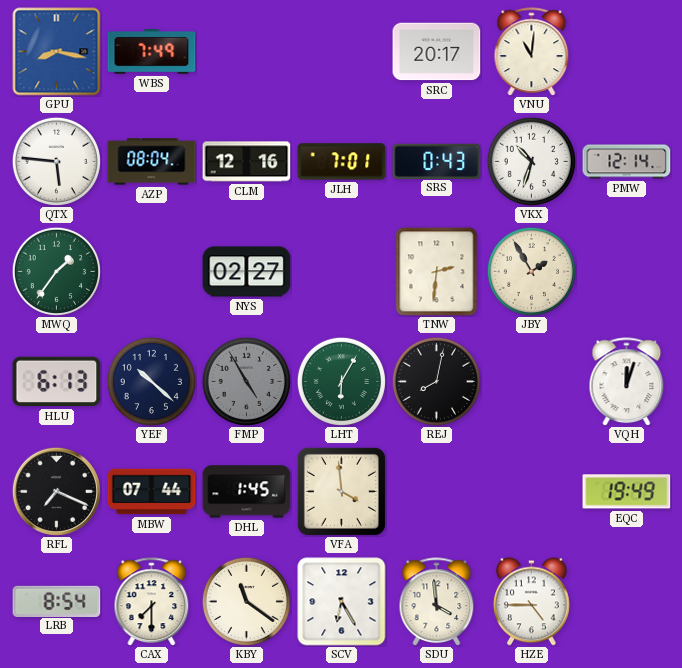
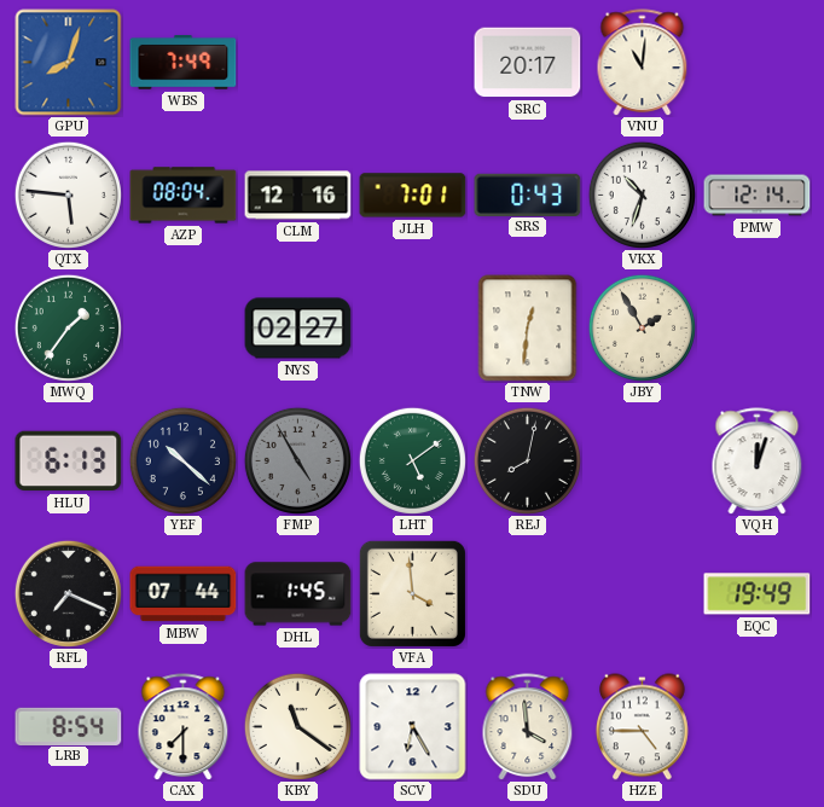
GPU: 8:17 -> 8:03
TNW: 2:31 -> 12:31
LHT: 6:05 -> 5:09
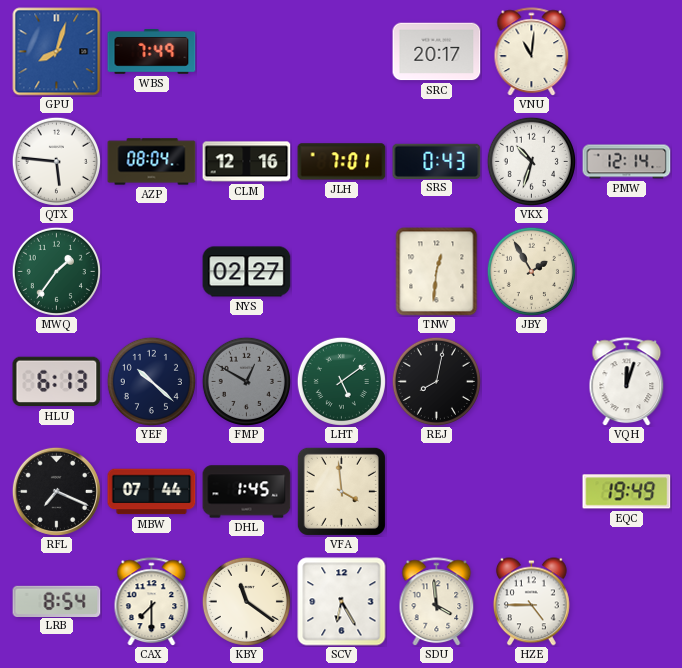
FMP: 4:55 -> 12:50
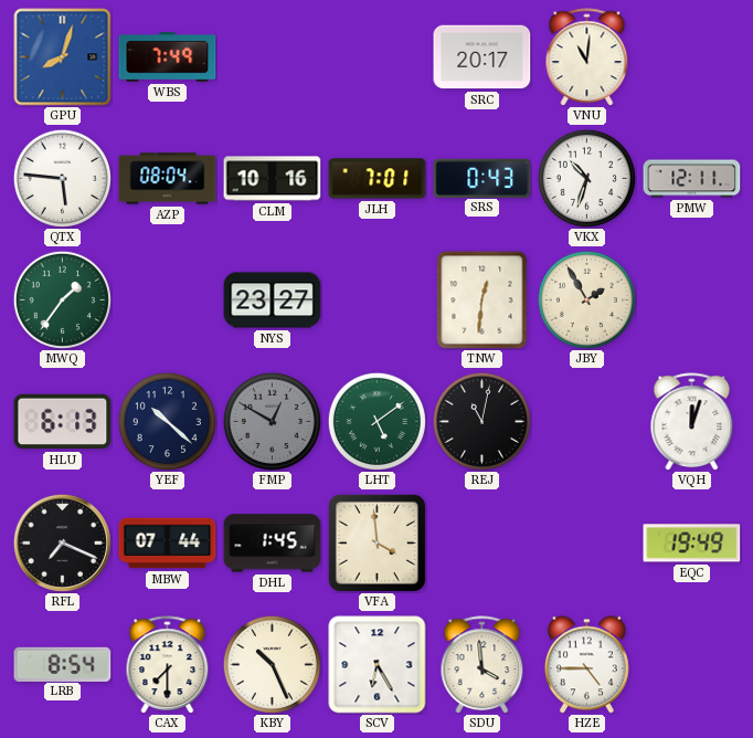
CLM: 12:16 -> 10:16
PMW: 12:14 -> 12:11
NYS: 02:27 -> 23:27
REJ: 8:02 -> 11:02
KBY: 11:21 -> 10:26
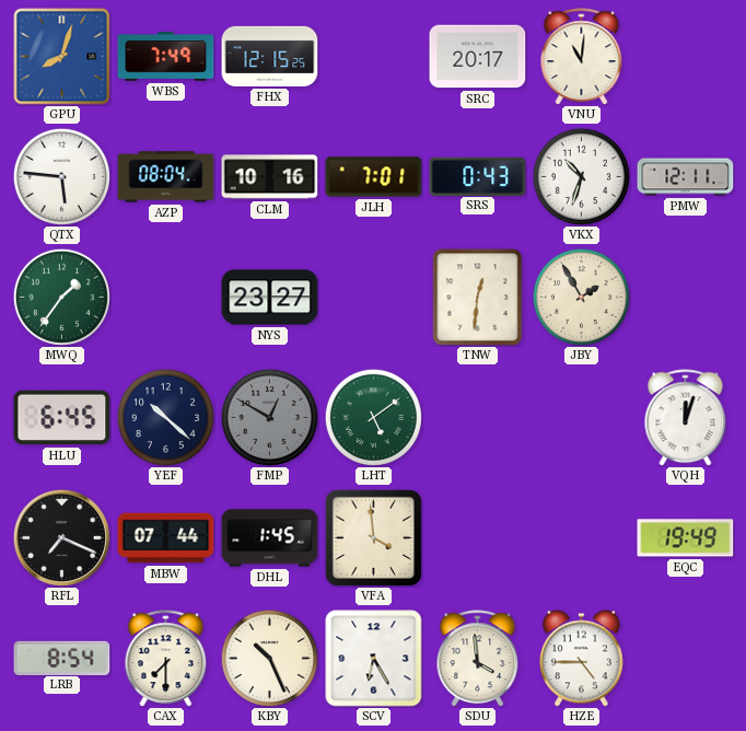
FHX: none -> 12:15
HLU: 6:13 -> 6:45
REJ: 11:02 -> none
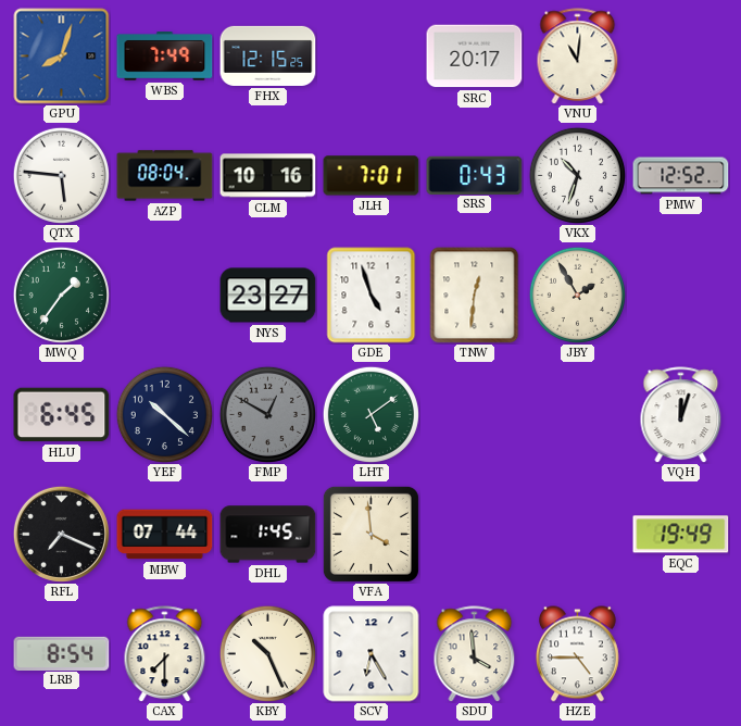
PMW: 12:11 -> 12:52
GDE: none -> 4:57
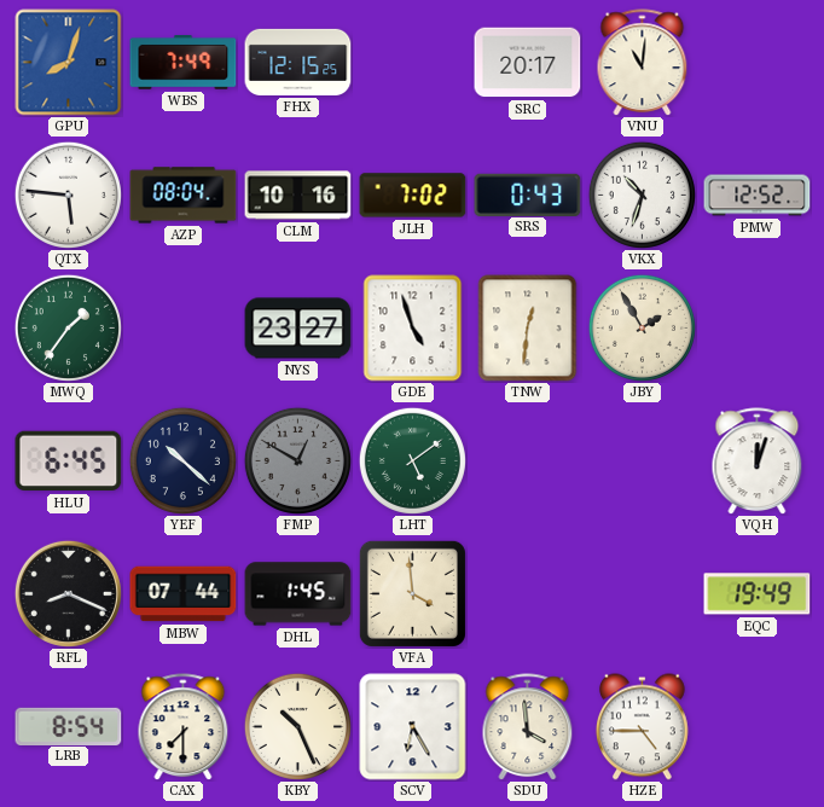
JLH: 7:01 -> 7:02
RFL: 7:19 -> 8:19
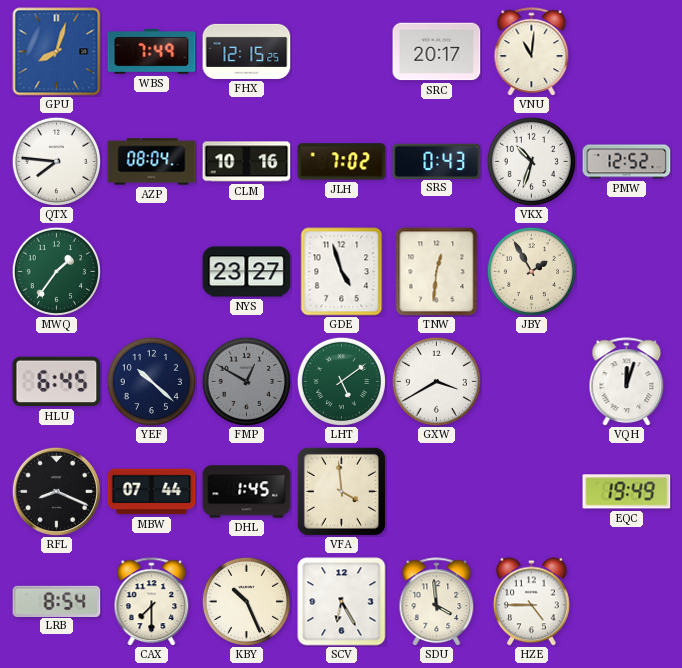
QTX: 5:46 -> 7:46
GXW: none -> 3:40
